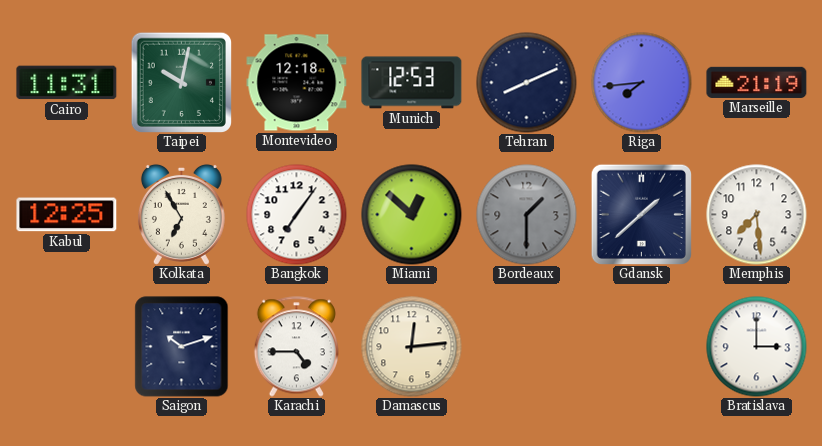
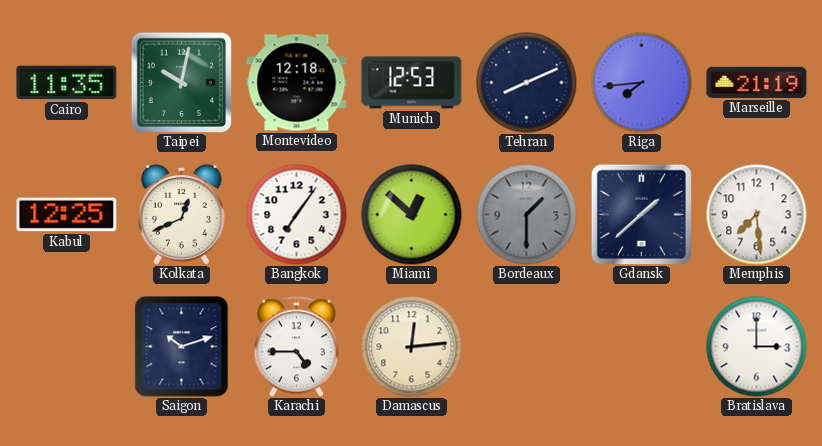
Cairo: 11:31 -> 11:35
Kolkata: 6:55 -> 12:41
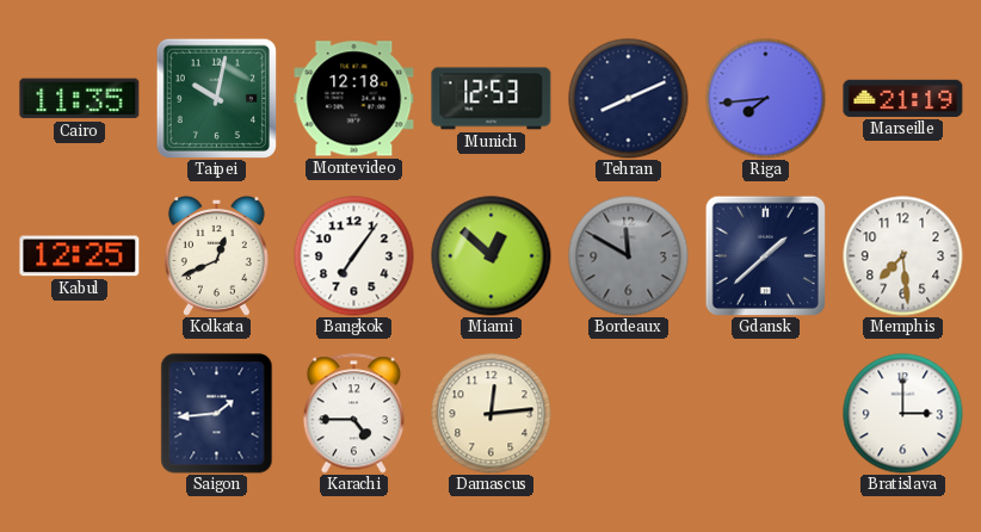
Bordeaux: 1:30 -> 11:50
Saigon: 10:12 -> 1:44
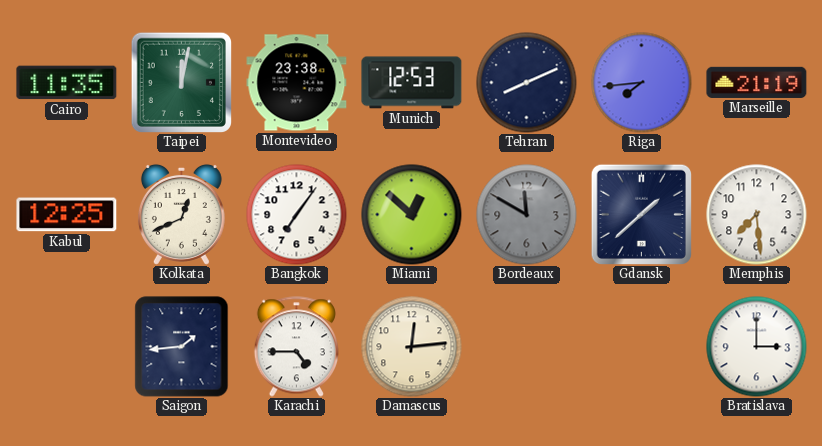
Taipei: 10:02 -> 12:02
Montevideo: 12:18 -> 23:38
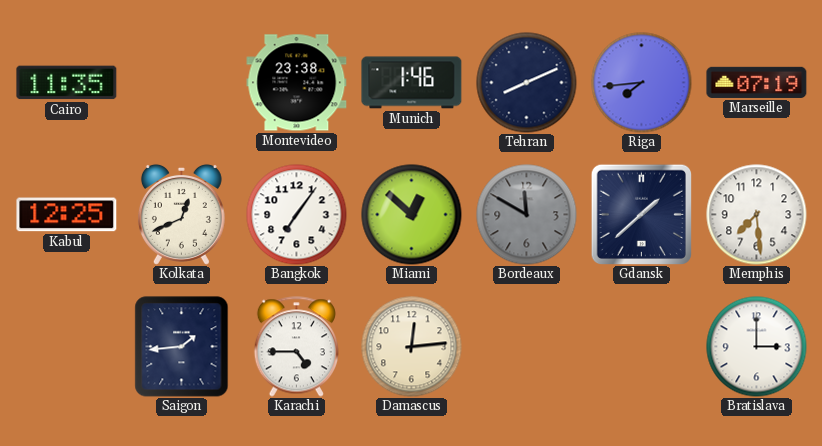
Taipei: 12:02 -> none
Munich: 12:53 -> 1:46
Marseille: 21:19 -> 07:19
